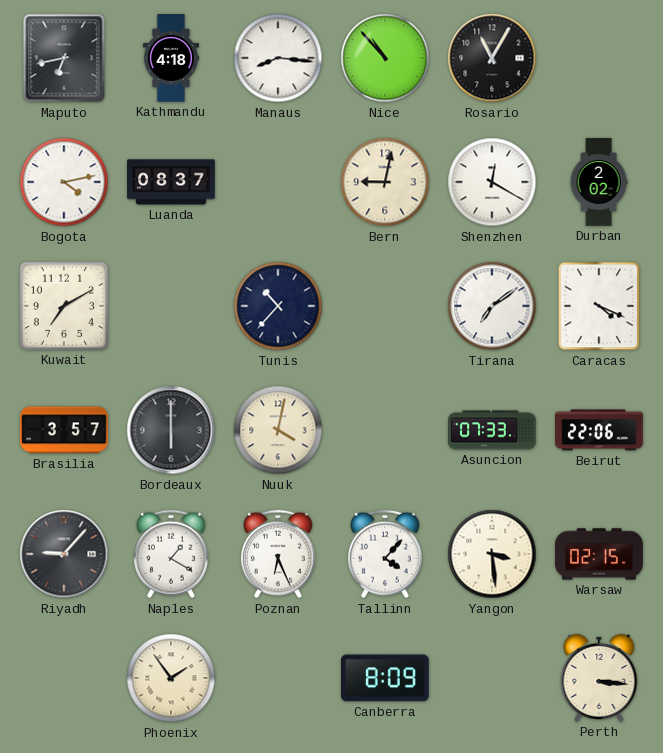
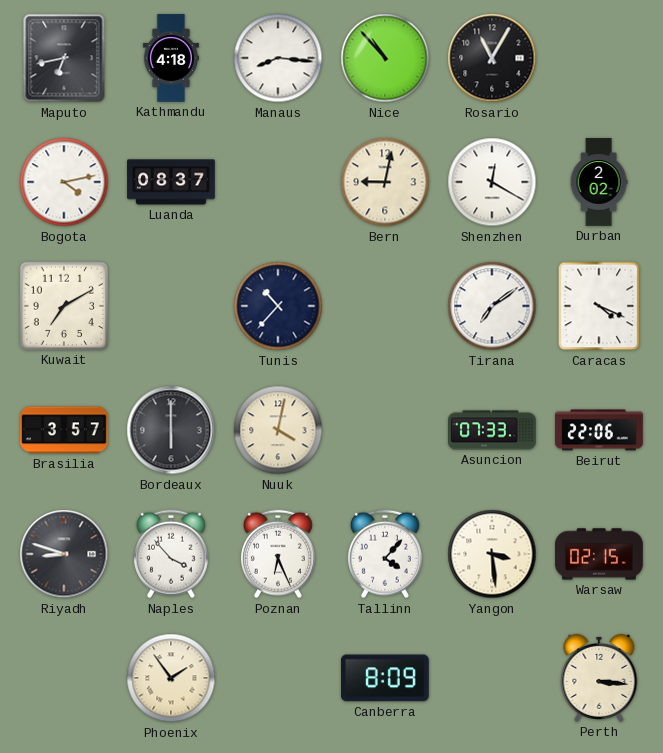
Riyadh: 9:07 -> 8:48
Naples: 1:20 -> 3:53
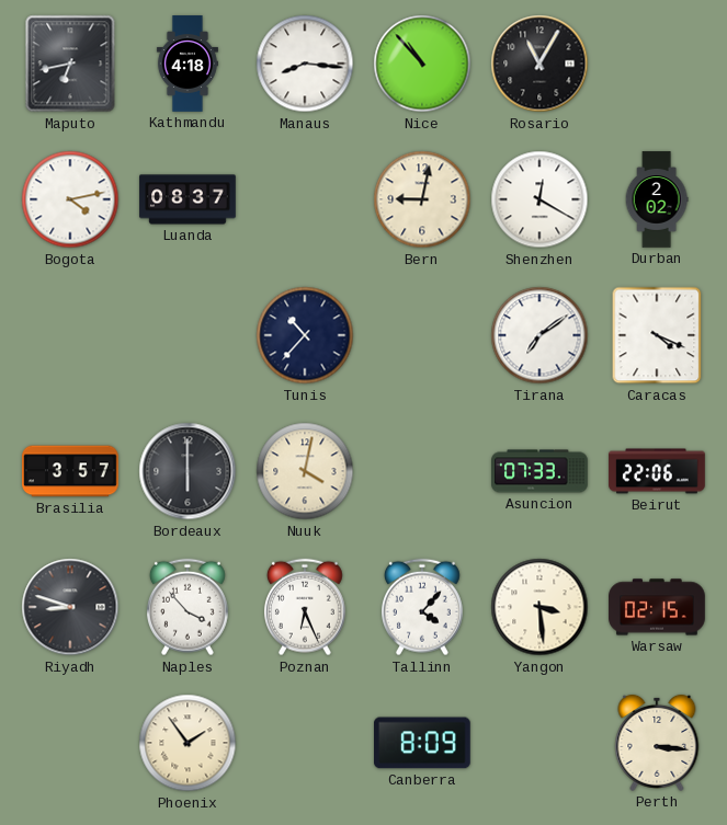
Kuwait: 7:10 -> none
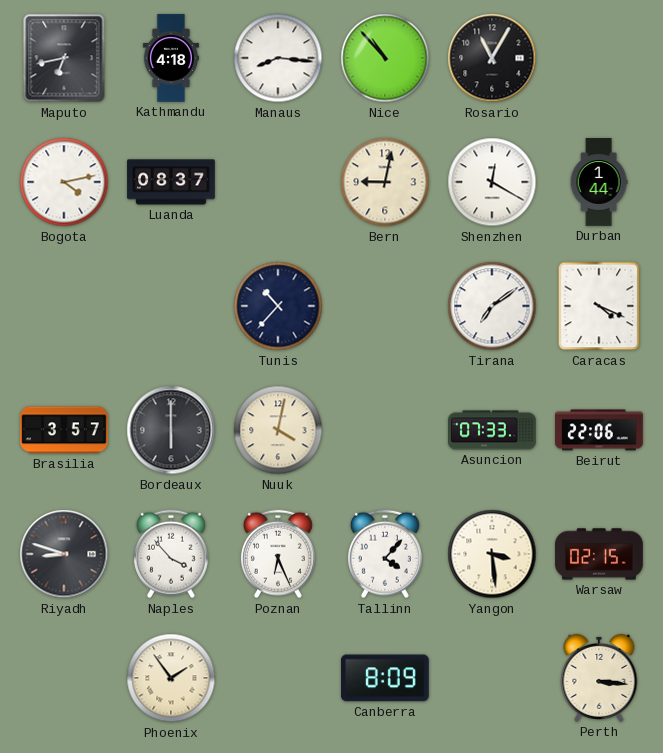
Durban: 2:02 -> 1:44
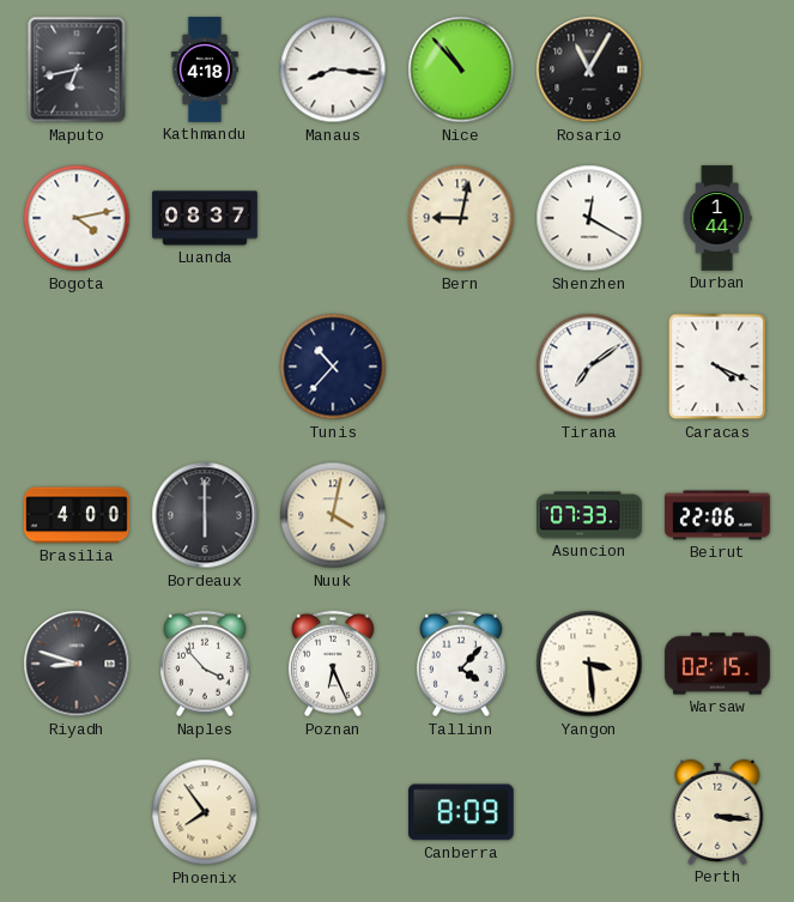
Brasilia: 3:57 -> 4:00
Phoenix: 1:54 -> 7:54
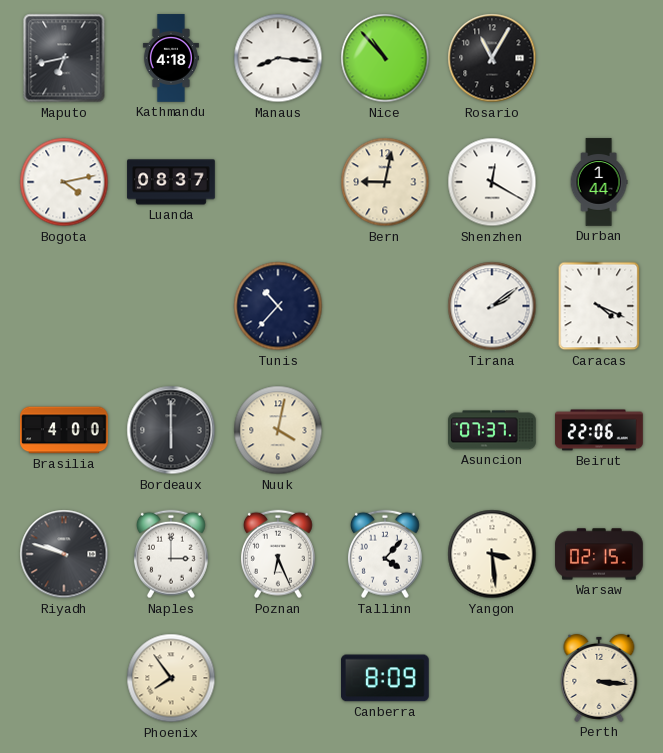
Tirana: 7:09 -> 2:09
Asuncion: 07:33 -> 07:37
Riyadh: 8:48 -> 9:48
Naples: 3:53 -> 3:00
